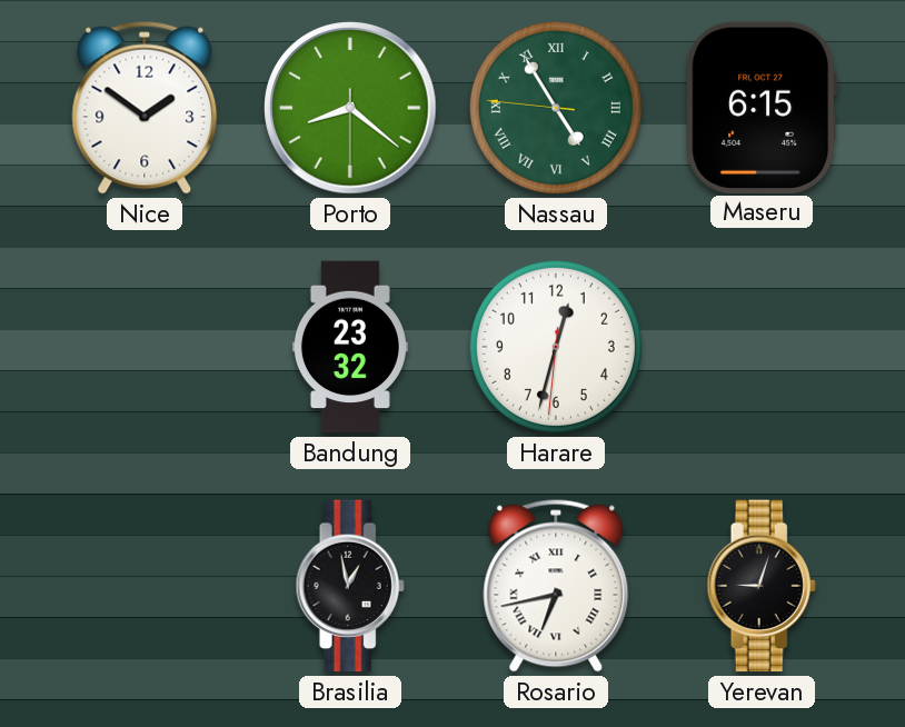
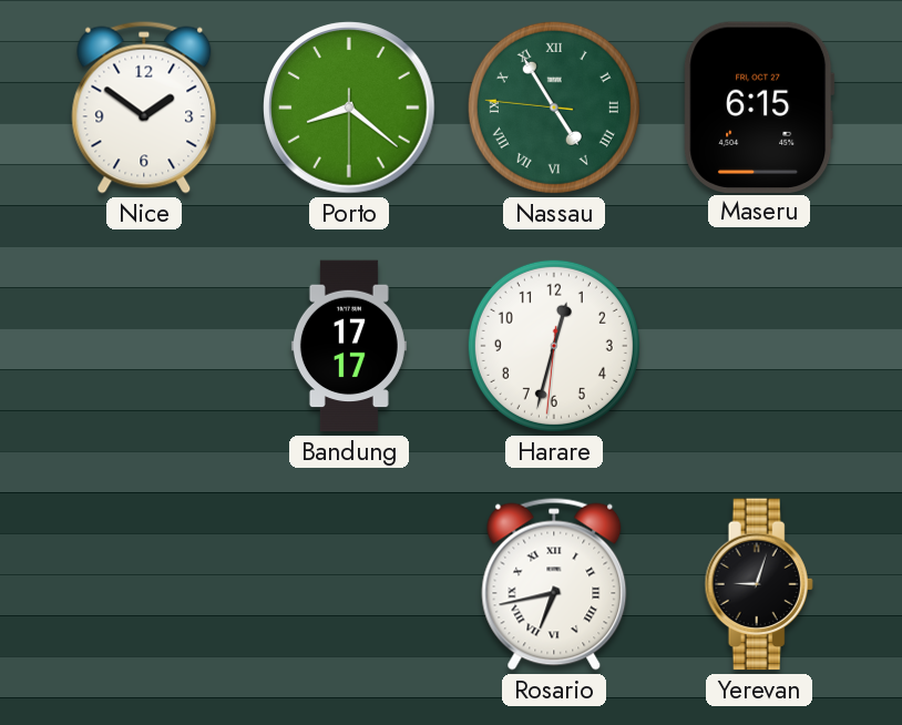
Bandung: 23:32 -> 17:17
Brasilia: 12:58 -> none
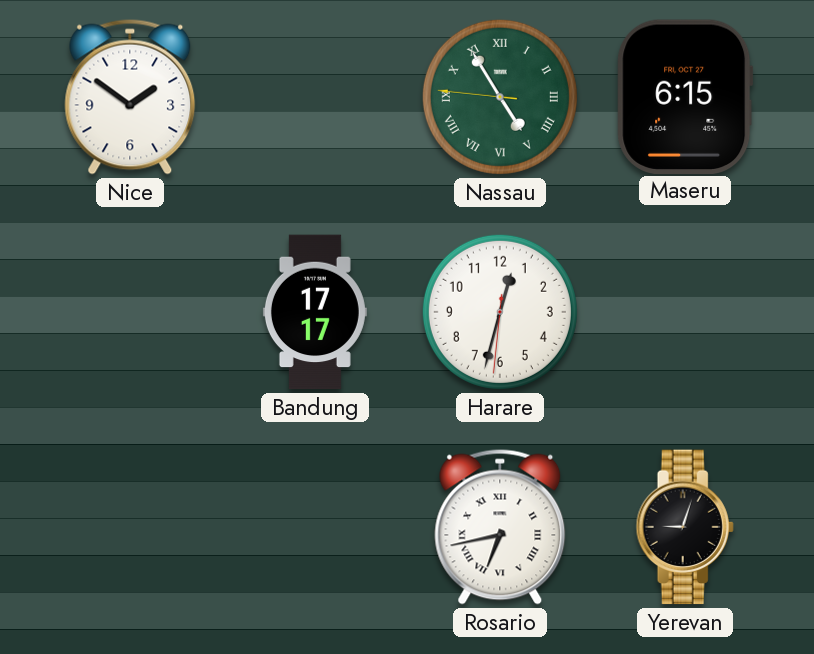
Porto: 8:21 -> none
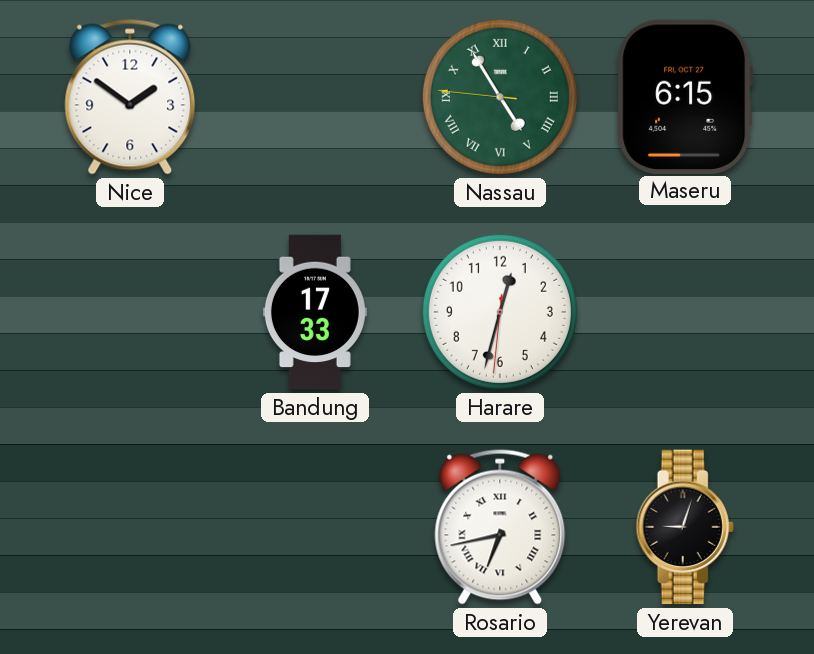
Bandung: 17:17 -> 17:33
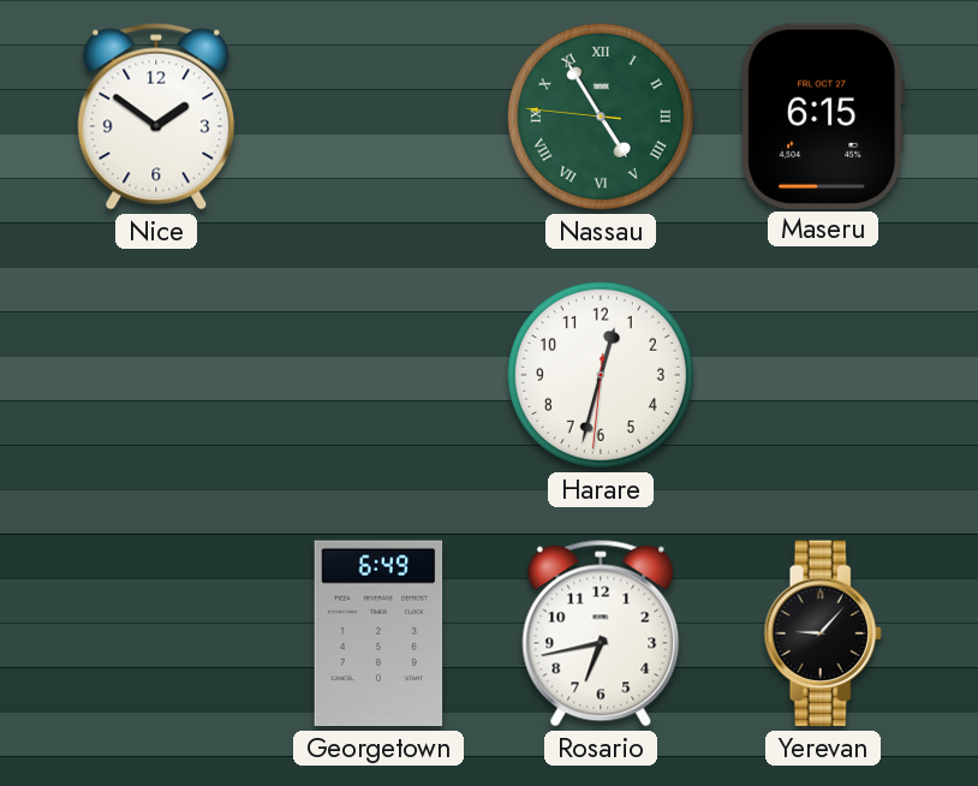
Bandung: 17:33 -> none
Georgetown: none -> 6:49
Rosario numerals: Roman -> Arabic
Yerevan: 9:03 -> 9:07
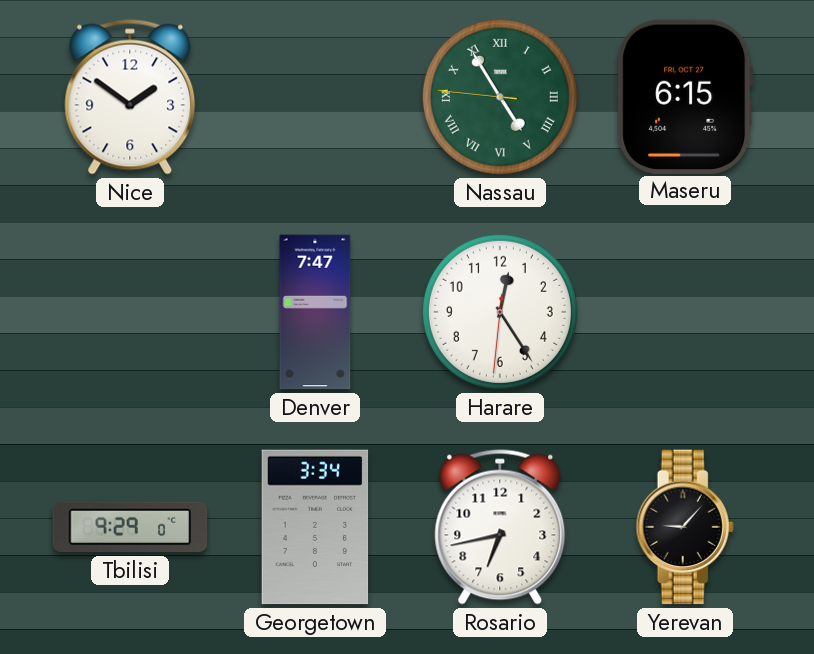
Denver: none -> 7:47
Harare: 12:32 -> 12:24
Tbilisi: none -> 9:29
Georgetown: 6:49 -> 3:34
